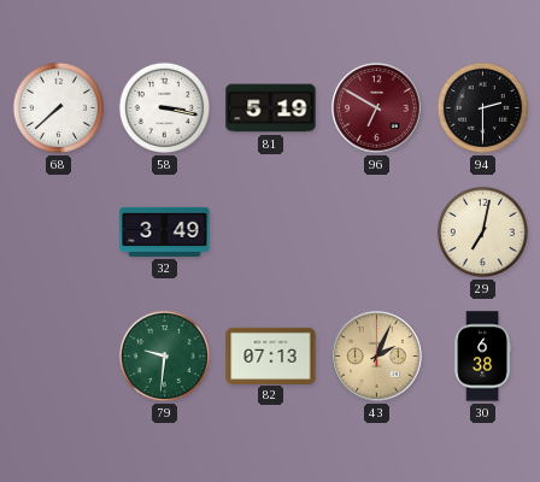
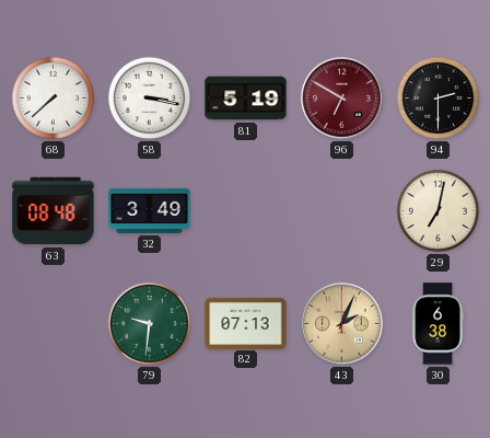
63: none -> 08:48
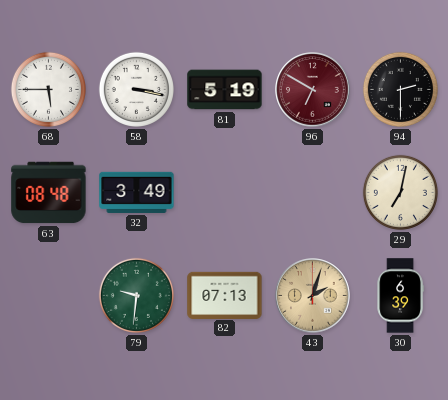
68: 7:38 -> 5:45
43: 2:04 -> 2:03
30: 6:38 -> 6:39
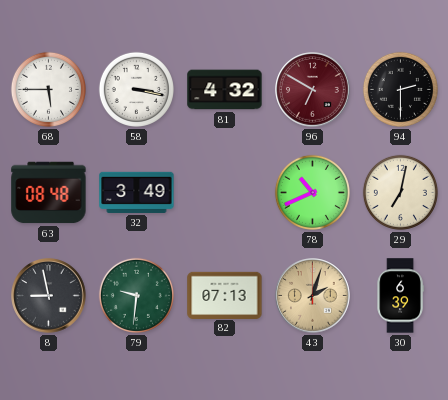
81: 5:19 -> 4:32
78: none -> 10:41
8: none -> 8:58
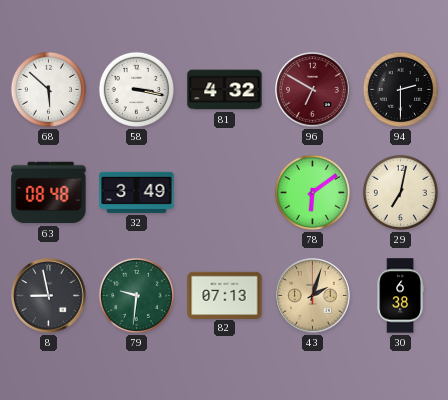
68: 5:45 -> 5:52
78: 10:41 -> 6:09
30: 6:39 -> 6:38
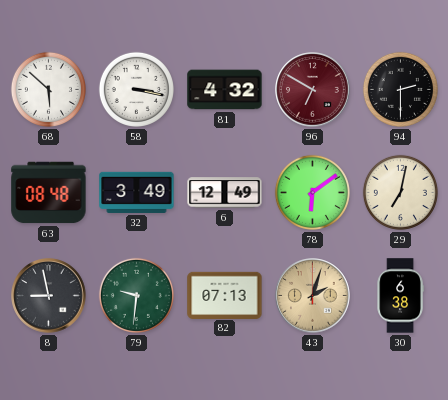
6: none -> 12:49
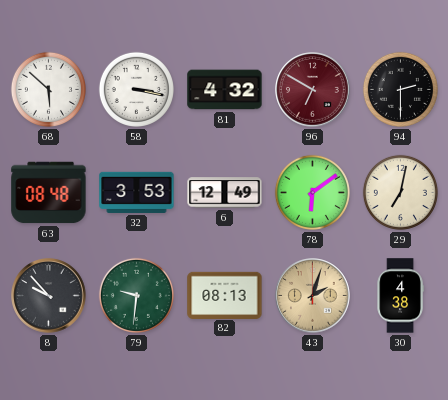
32: 3:49 -> 3:53
8: 8:58 -> 9:53
82: 07:13 -> 08:13
30: 6:38 -> 4:38
